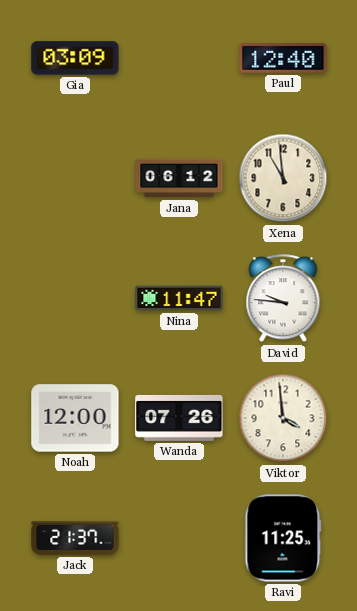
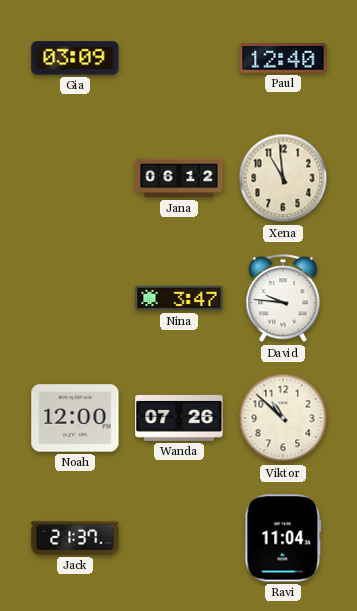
Nina: 11:47 -> 3:47
Viktor: 3:59 -> 10:52
Ravi: 11:25 -> 11:04
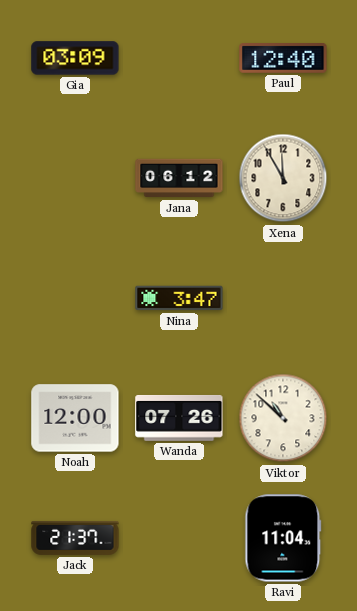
Xena: 10:59 -> 11:55
David: 9:46 -> none
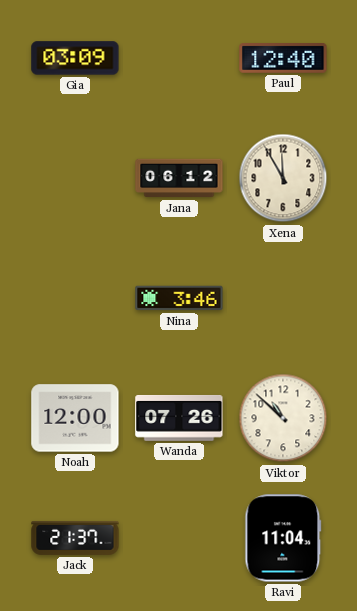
Nina: 3:47 -> 3:46
